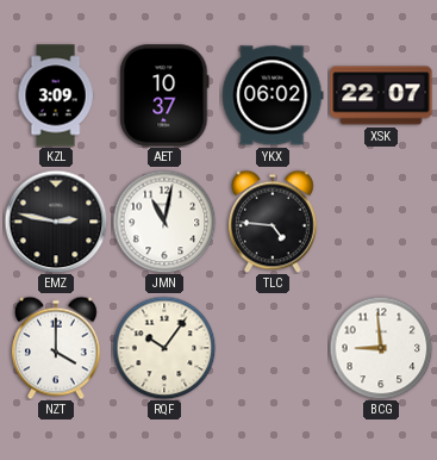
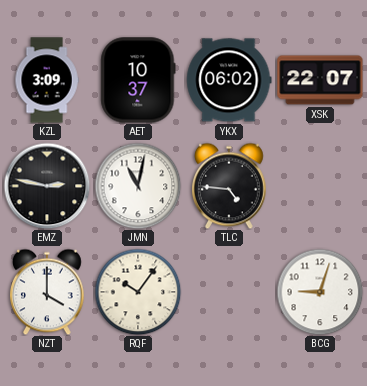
BCG: 8:59 -> 9:03
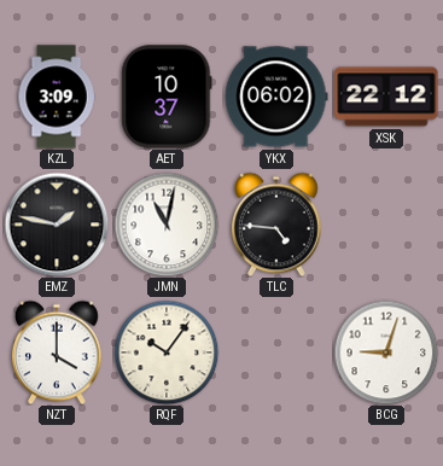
XSK: 22:07 -> 22:12
EMZ: 2:47 -> 1:47
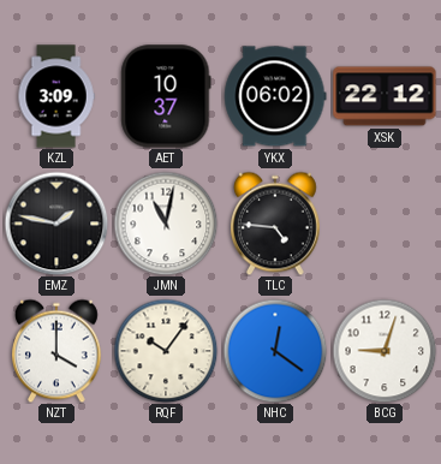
NHC: none -> 12:21
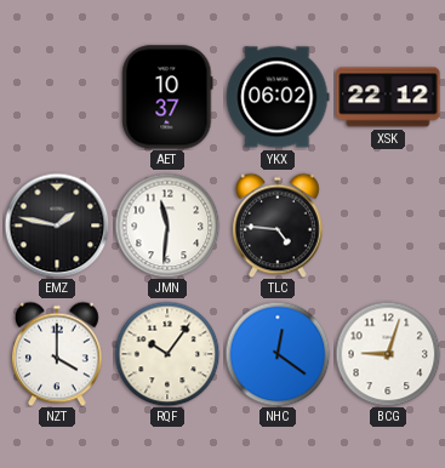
KZL: 3:09 -> none
JMN: 11:02 -> 11:31
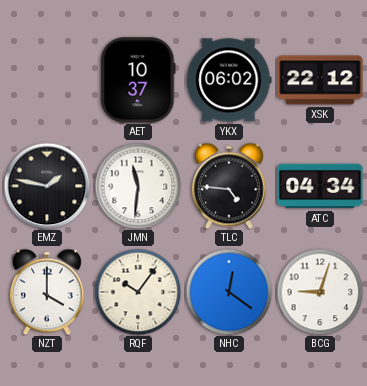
ATC: none -> 04:34
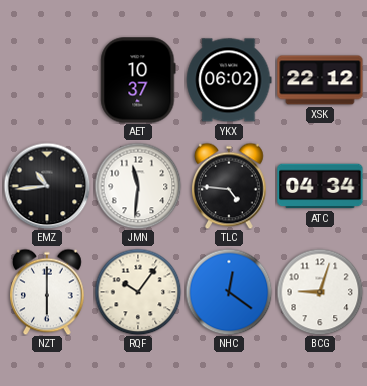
EMZ: 1:47 -> 10:44
NZT: 4:00 -> 6:00
